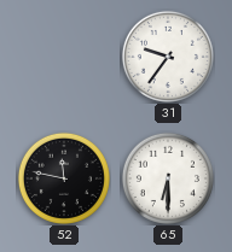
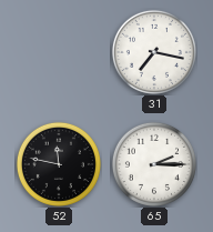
31: 9:36 -> 7:17
65: 6:30 -> 2:15
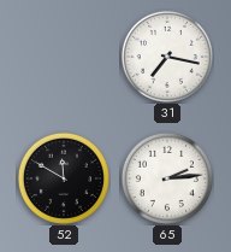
52: 11:47 -> 11:50
65: 2:15 -> 2:14
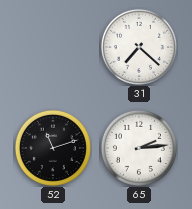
31: 7:17 -> 7:22
52: 11:50 -> 11:12
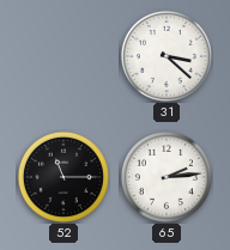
31: 7:22 -> 3:22
52: 11:12 -> 11:15
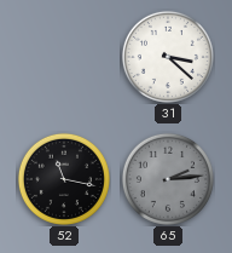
52: 11:15 -> 11:17
65 dial: white -> grey
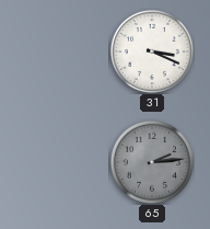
31: 3:22 -> 3:19
52: 11:17 -> none
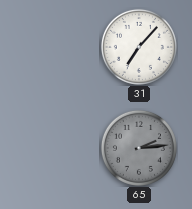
31: 3:19 -> 7:07
